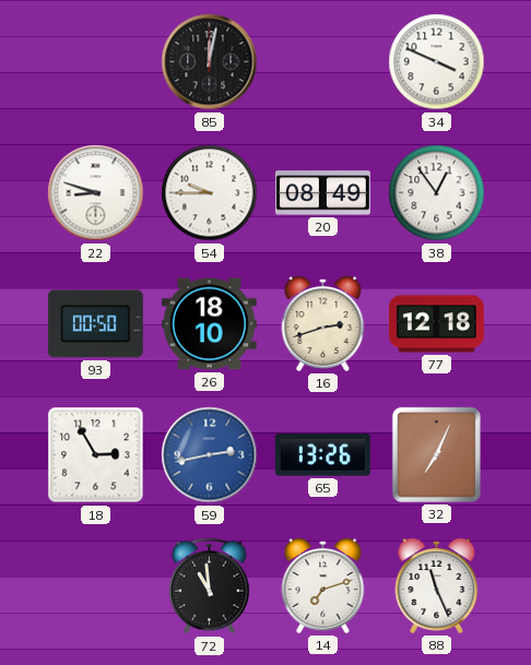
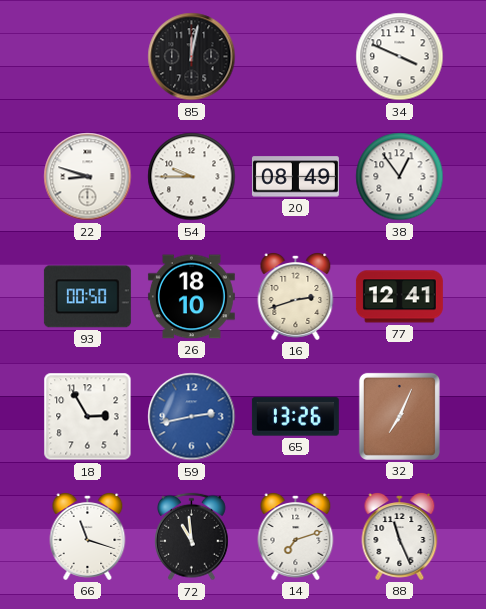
77: 12:18 -> 12:41
66: none -> 11:18
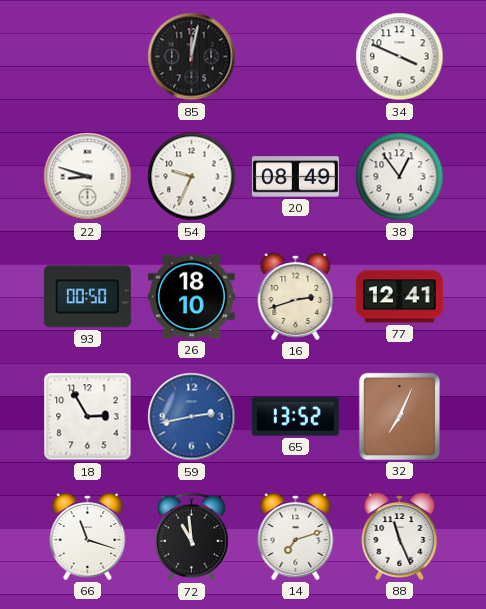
54: 9:45 -> 9:34
65: 13:26 -> 13:52
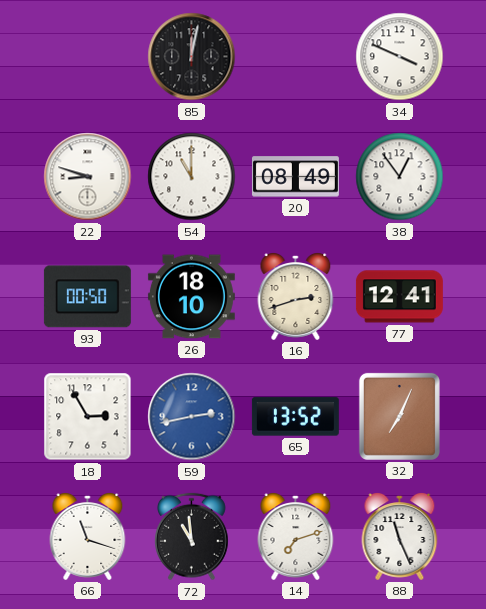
54: 9:34 -> 11:00
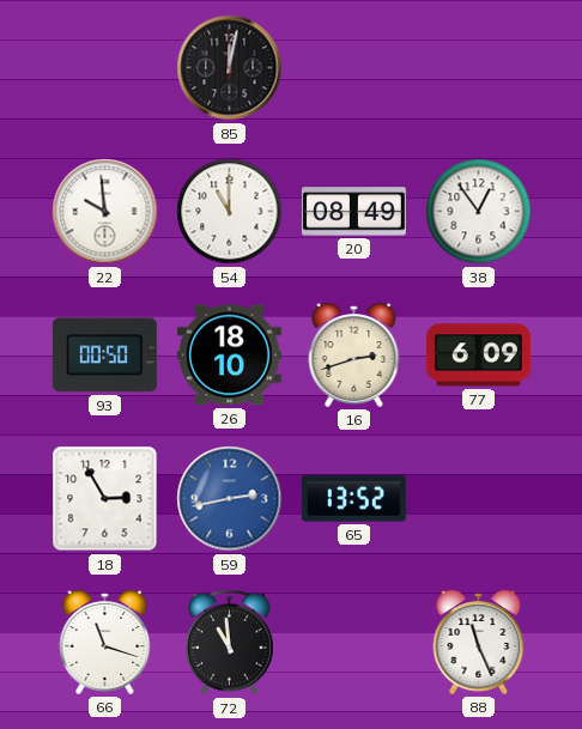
34: 3:49 -> none
22: 8:48 -> 9:59
77: 12:41 -> 6:09
32: 7:04 -> none
14: 7:12 -> none
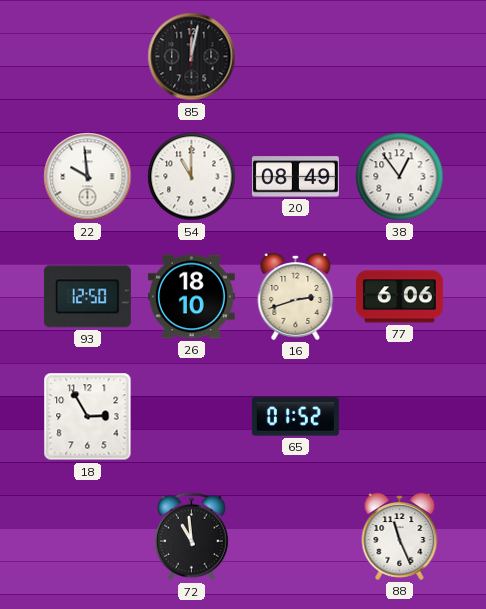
93: 00:50 -> 12:50
77: 6:09 -> 6:06
59: 2:43 -> none
65: 13:52 -> 01:52
66: 11:18 -> none
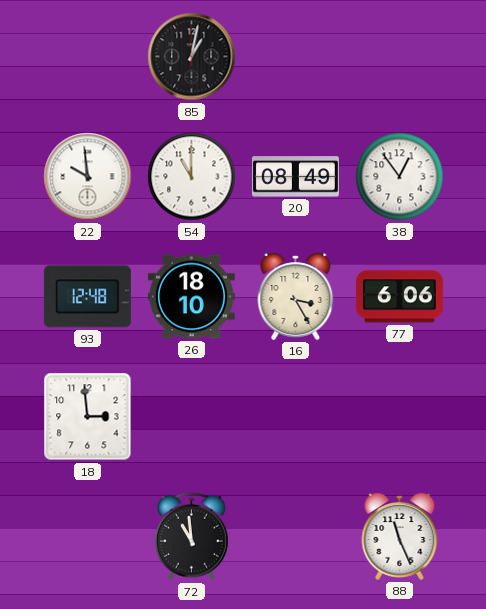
85: 12:02 -> 1:02
93: 12:50 -> 12:48
16: 2:42 -> 3:25
18: 2:55 -> 2:59
65: 01:52 -> none
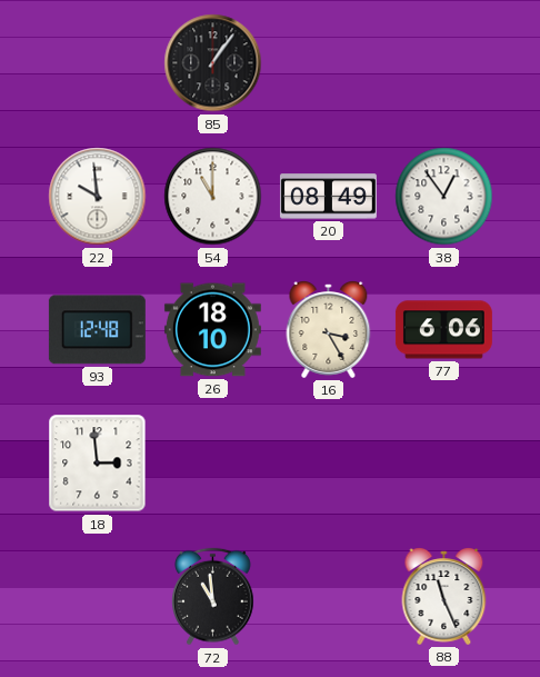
85: 1:02 -> 1:06
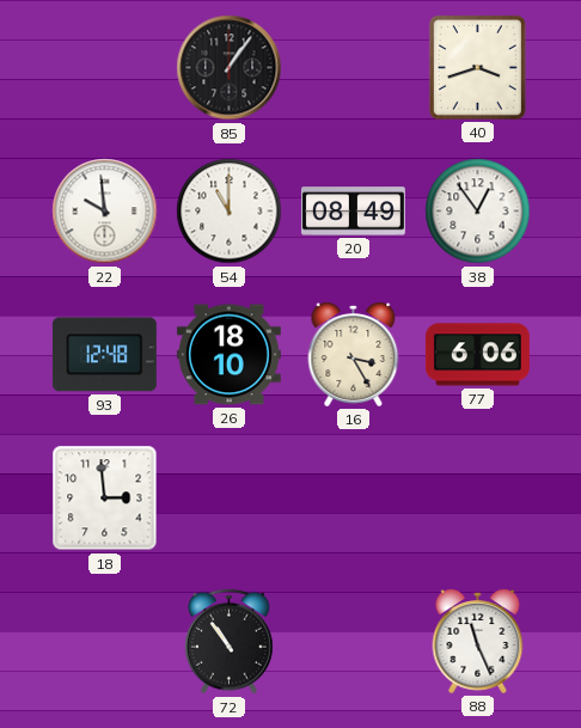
40: none -> 3:42
72: 10:59 -> 10:54
